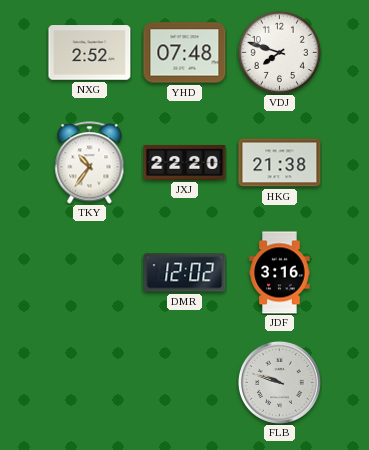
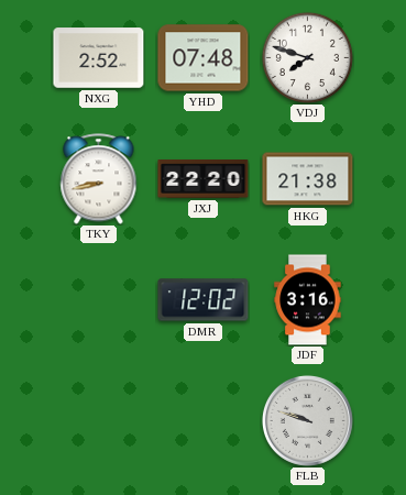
TKY: 10:36 -> 8:43
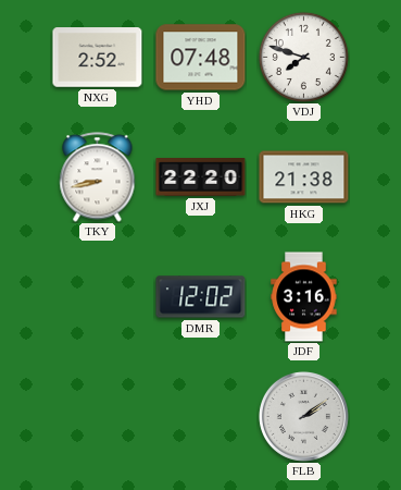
FLB: 9:48 -> 2:09
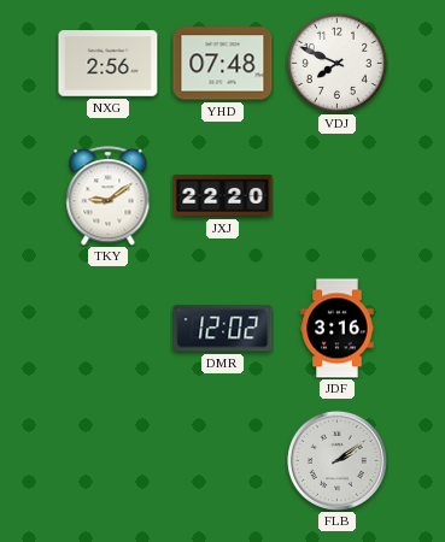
NXG: 2:52 -> 2:56
VDJ: 7:48 -> 7:49
TKY: 8:43 -> 9:09
HKG: 21:38 -> none
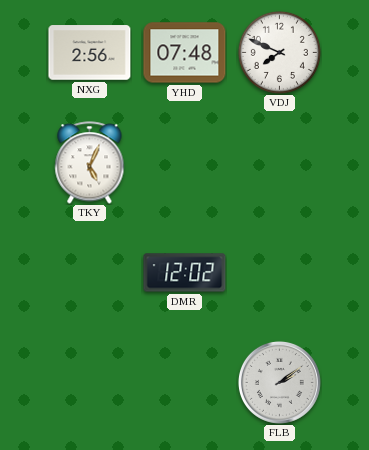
TKY: 9:09 -> 5:04
JXJ: 22:20 -> none
JDF: 3:16 -> none
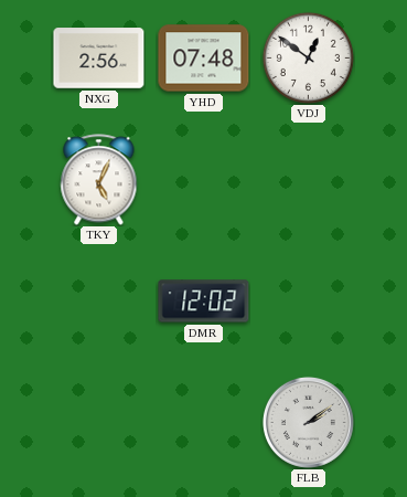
VDJ: 7:49 -> 12:51
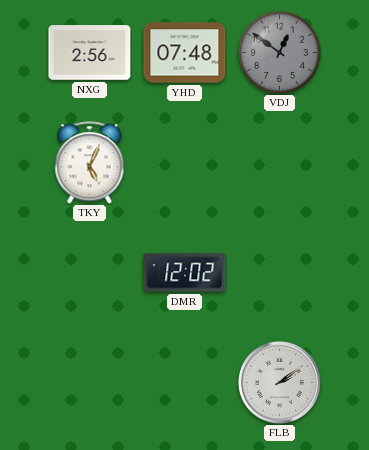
VDJ dial: white -> grey
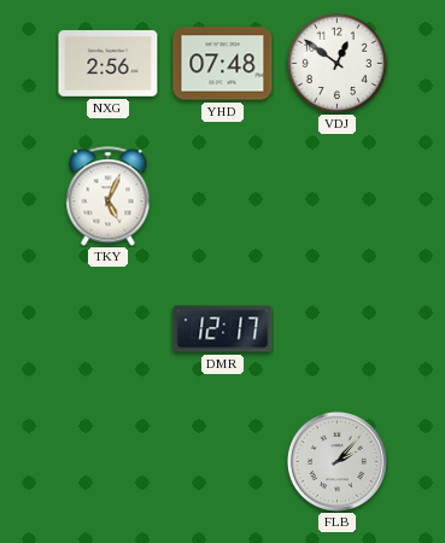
VDJ dial: grey -> white
DMR: 12:02 -> 12:17
FLB: 2:09 -> 2:07
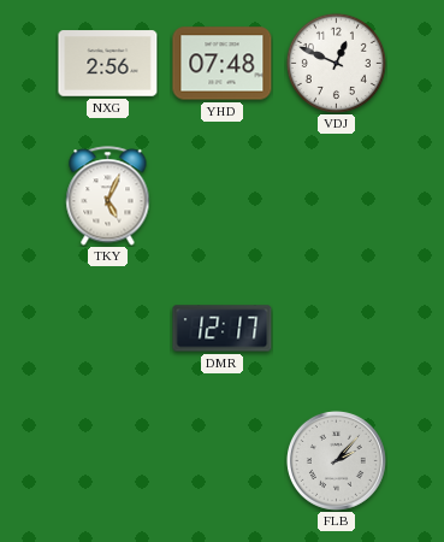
VDJ: 12:51 -> 12:49
